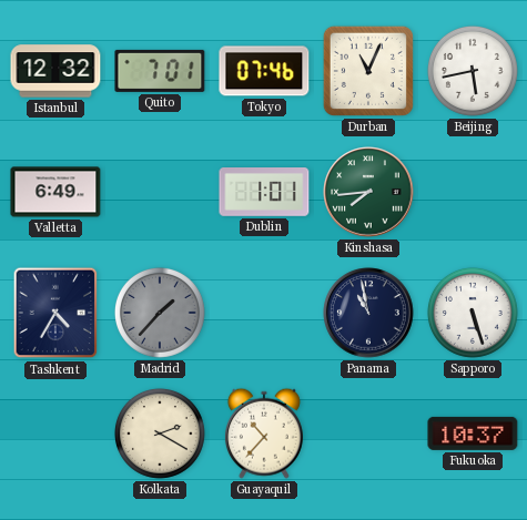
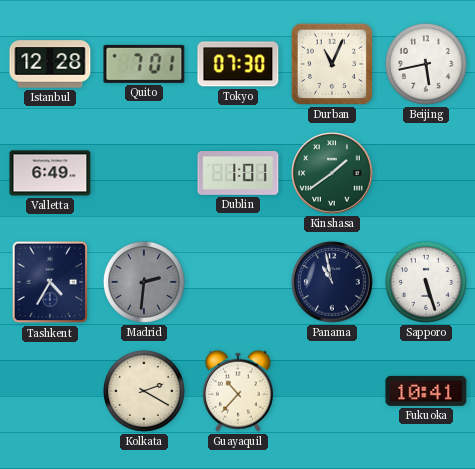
Istanbul: 12:32 -> 12:28
Tokyo: 07:46 -> 07:30
Kinshasa: 7:44 -> 1:39
Madrid: 1:37 -> 2:31
Fukuoka: 10:37 -> 10:41
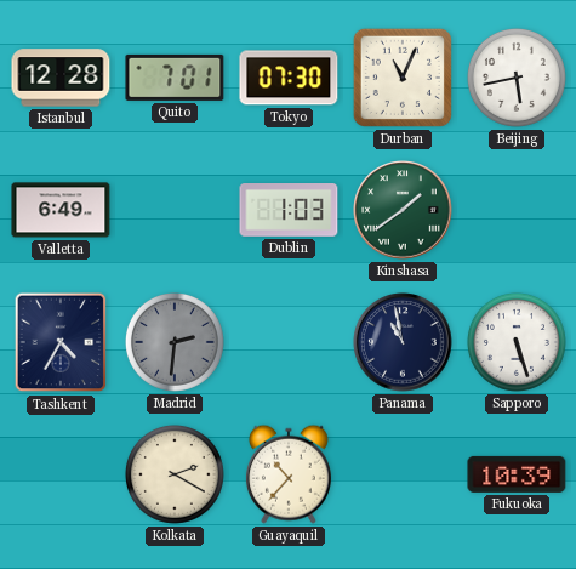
Dublin: 1:01 -> 1:03
Fukuoka: 10:41 -> 10:39
